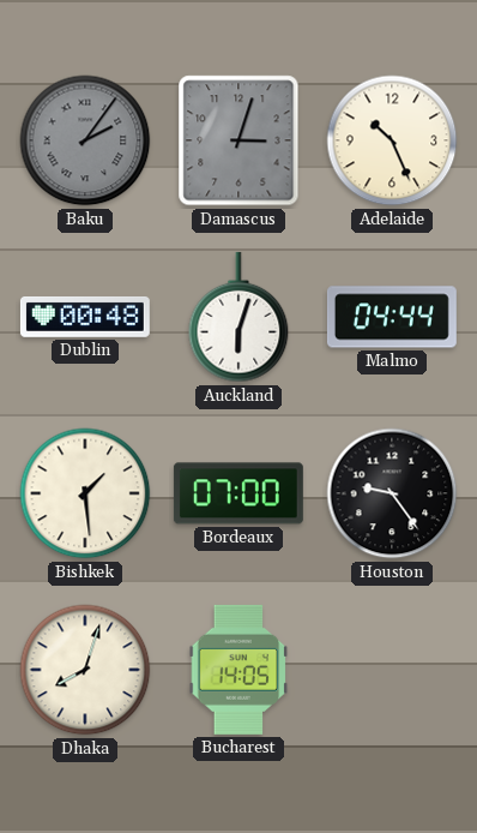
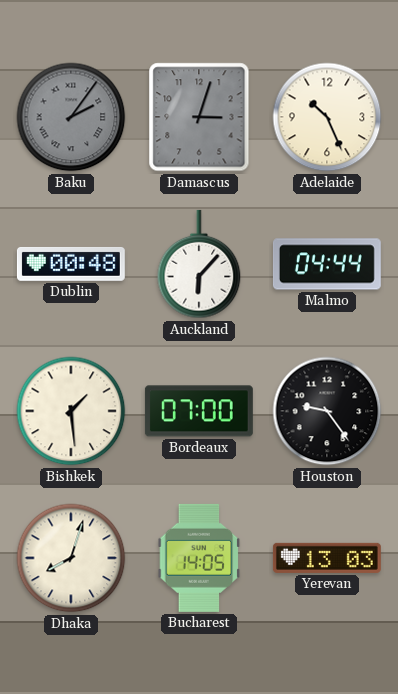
Auckland: 6:03 -> 6:07
Yerevan: none -> 13:03
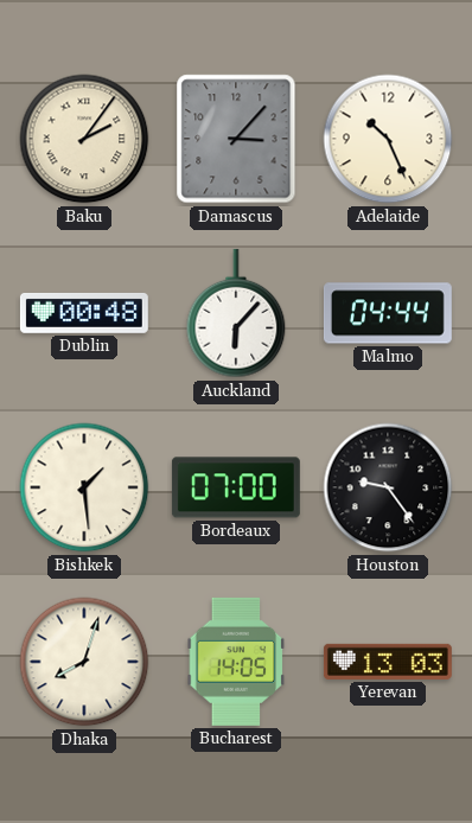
Baku dial: grey -> cream
Damascus: 3:03 -> 3:07
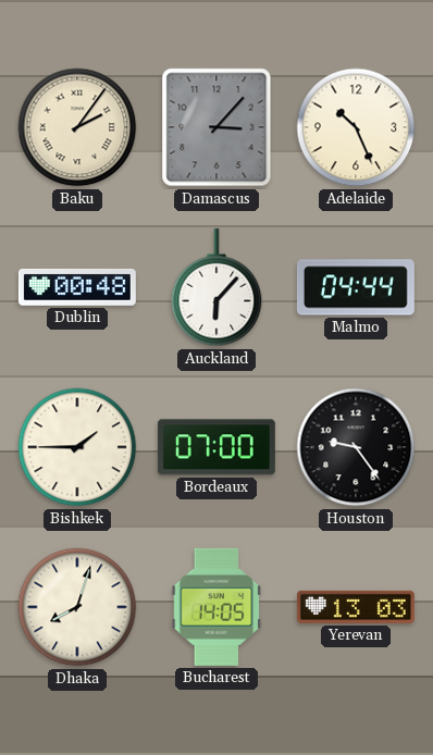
Bishkek: 1:29 -> 1:45
